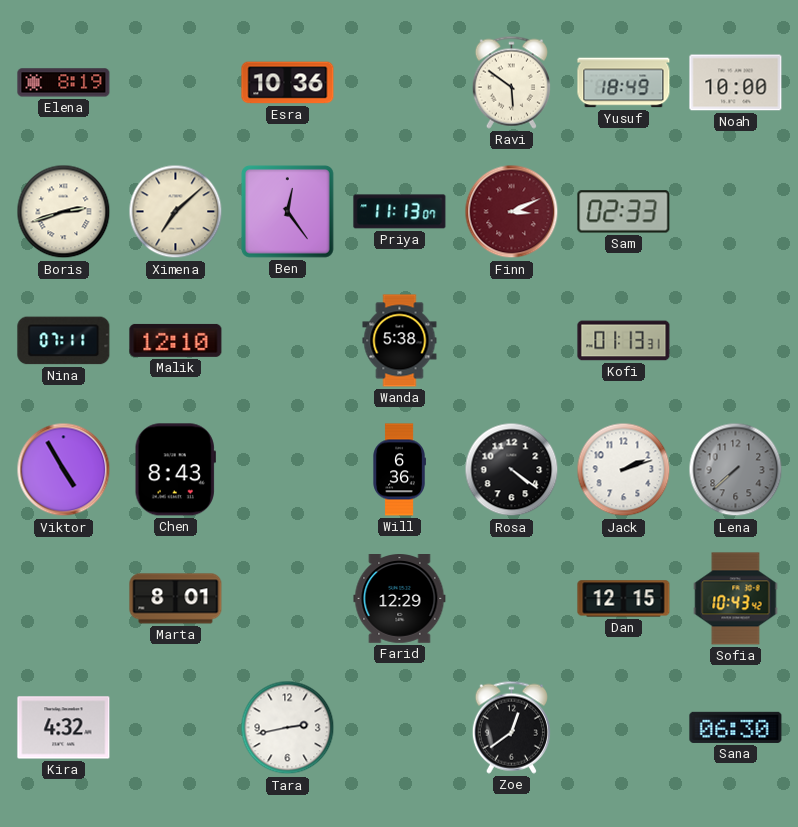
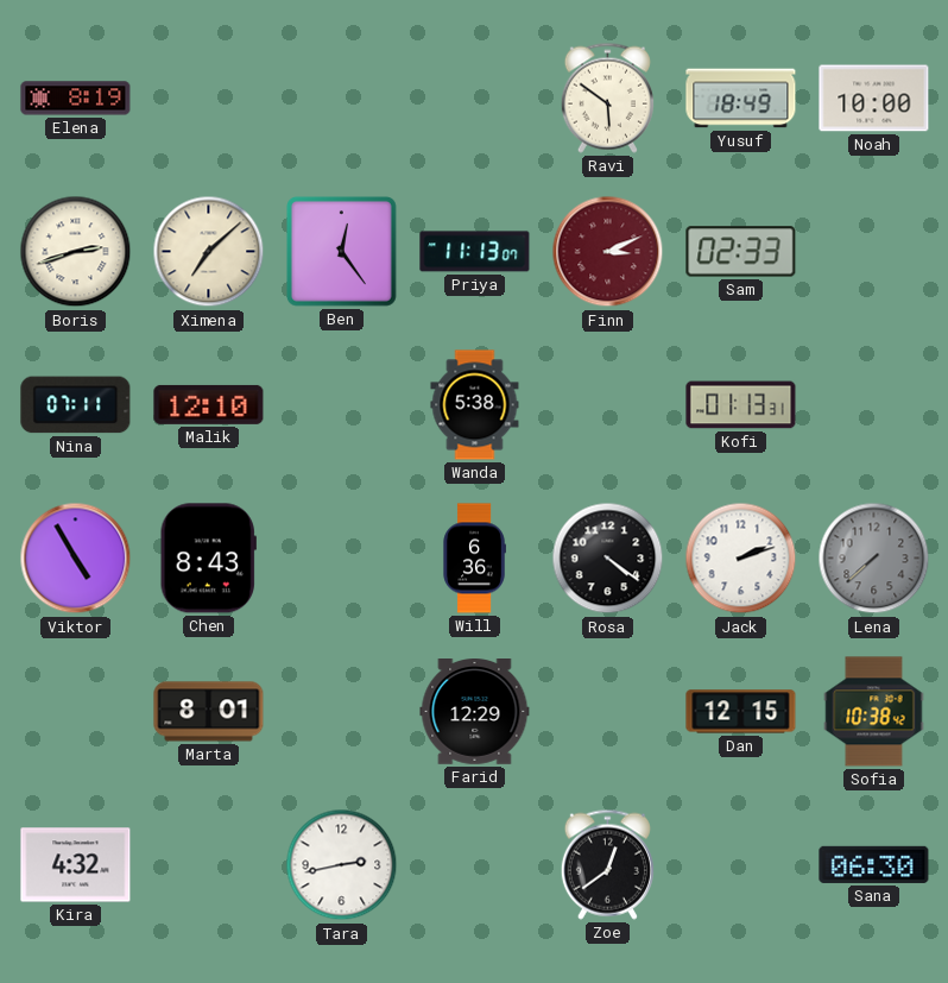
Esra: 10:36 -> none
Sofia: 10:43 -> 10:38
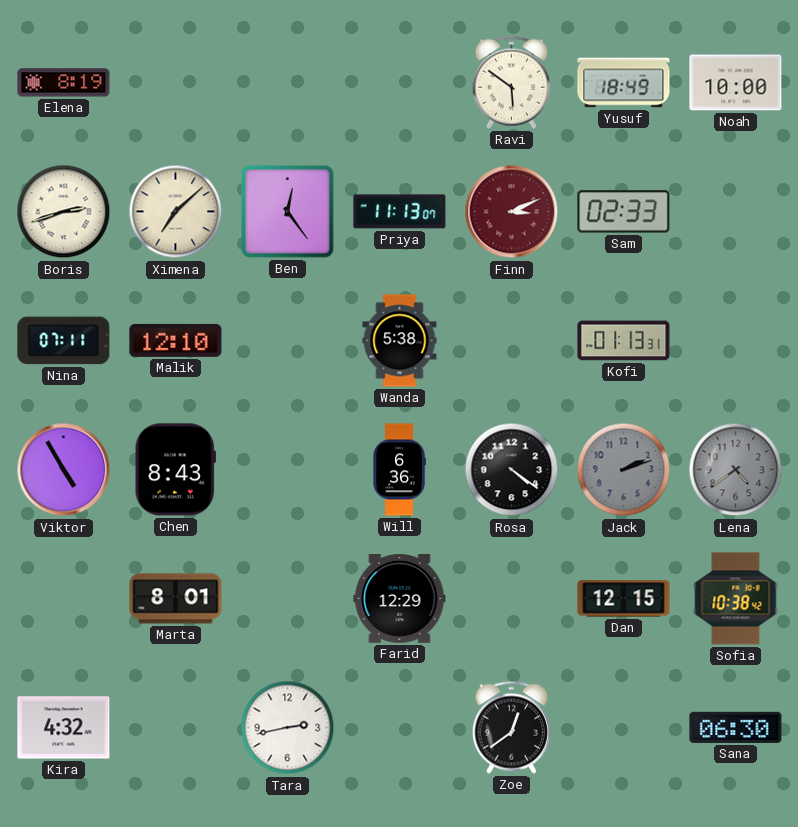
Jack dial: white -> grey
Lena: 7:38 -> 4:39
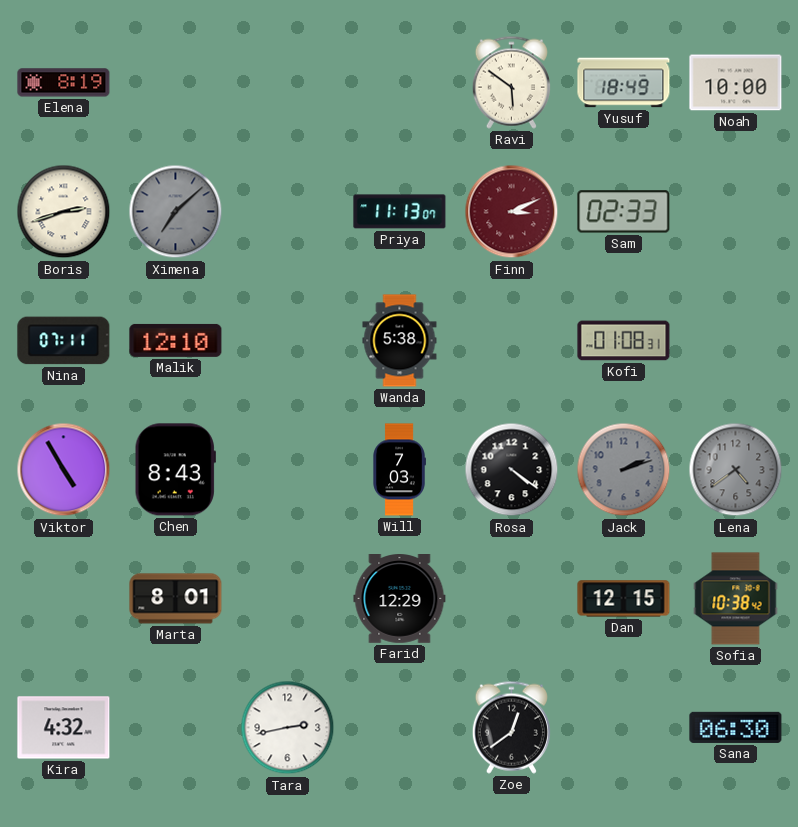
Ximena dial: cream -> grey
Ben: 12:24 -> none
Kofi: 01:13 -> 01:08
Will: 6:36 -> 7:03
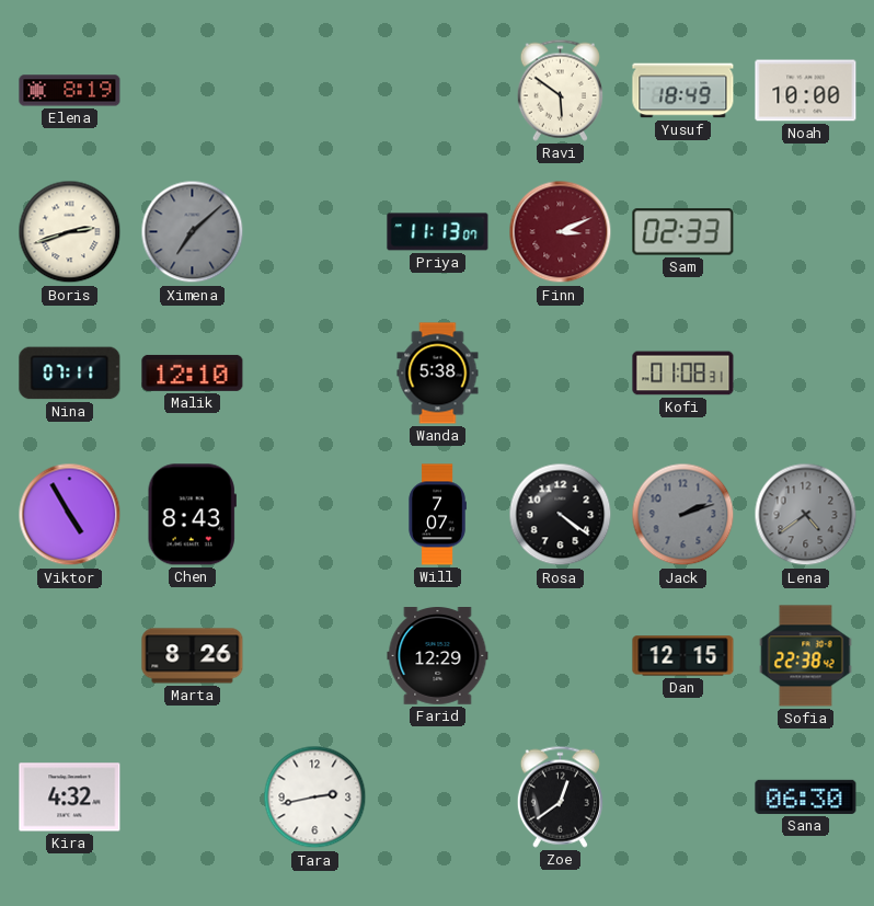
Will: 7:03 -> 7:07
Marta: 8:01 -> 8:26
Sofia: 10:38 -> 22:38
